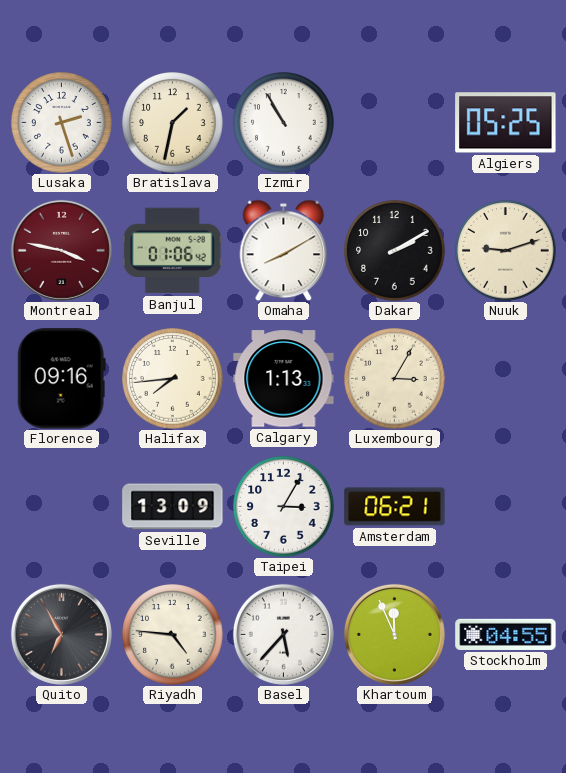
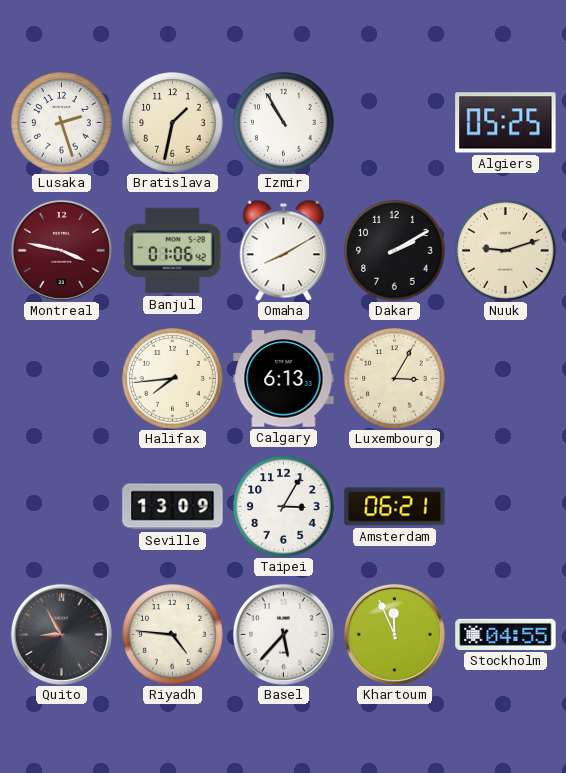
Florence: 09:16 -> none
Calgary: 1:13 -> 6:13
Quito: 6:55 -> 8:55
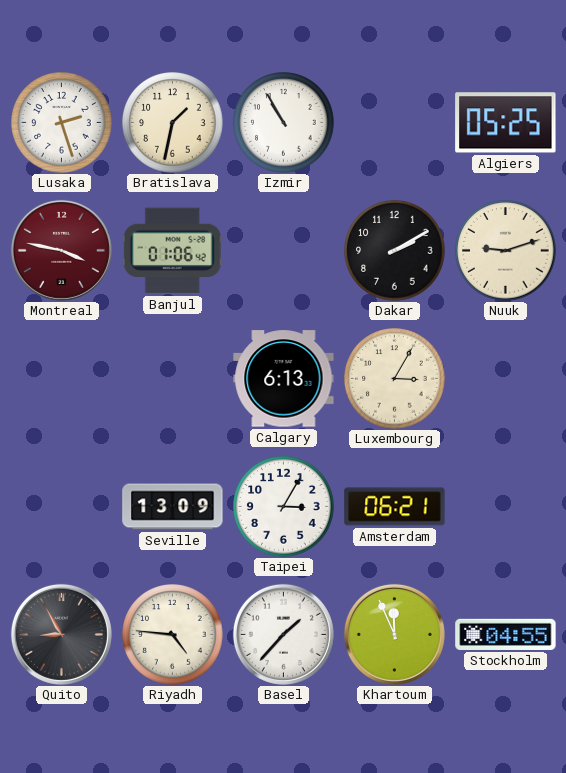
Omaha: 8:10 -> none
Halifax: 7:44 -> none
Basel: 5:37 -> 1:37
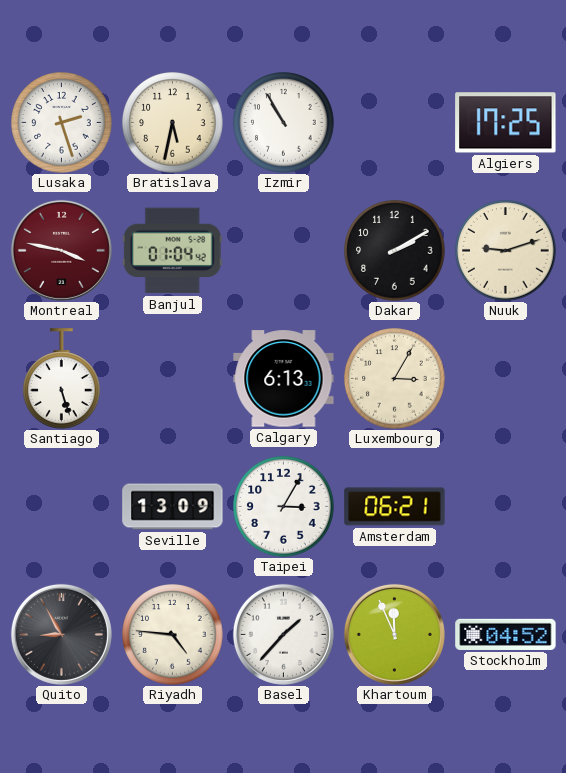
Bratislava: 1:32 -> 5:32
Algiers: 05:25 -> 17:25
Banjul: 01:06 -> 01:04
Santiago: none -> 5:27
Stockholm: 04:55 -> 04:52
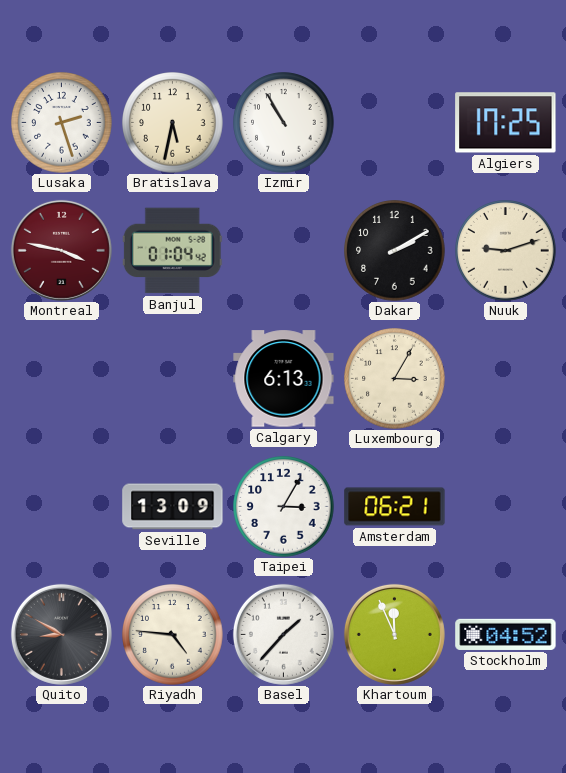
Santiago: 5:27 -> none
Quito: 8:55 -> 8:50
